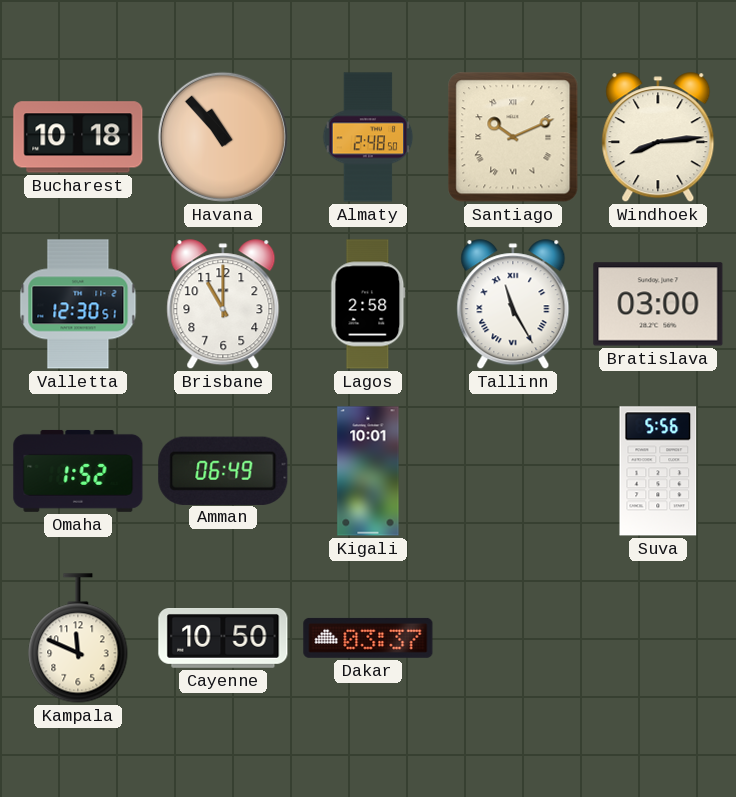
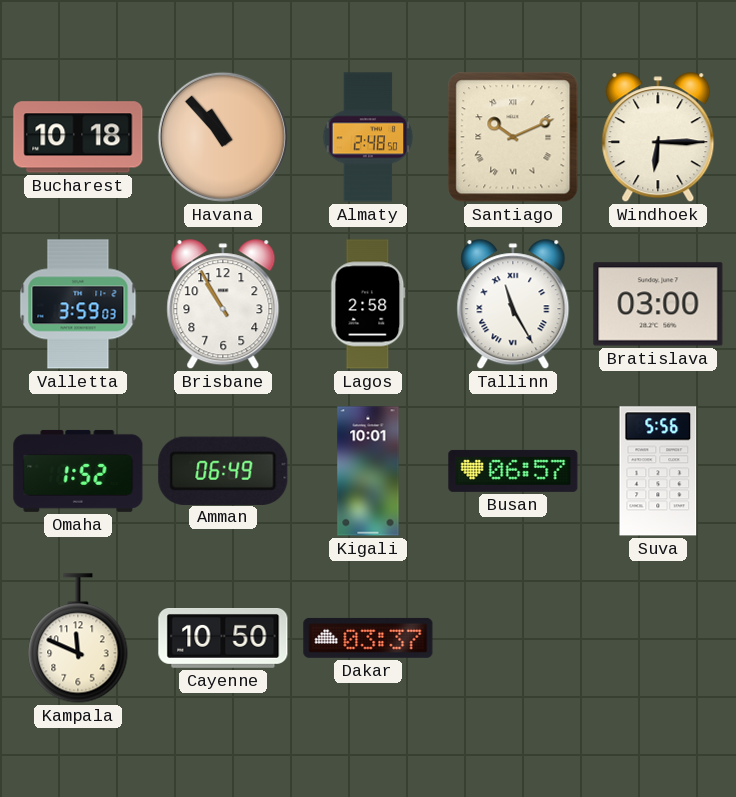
Windhoek: 8:14 -> 6:15
Valletta: 12:30 -> 3:59
Brisbane: 11:00 -> 10:55
Busan: none -> 06:57
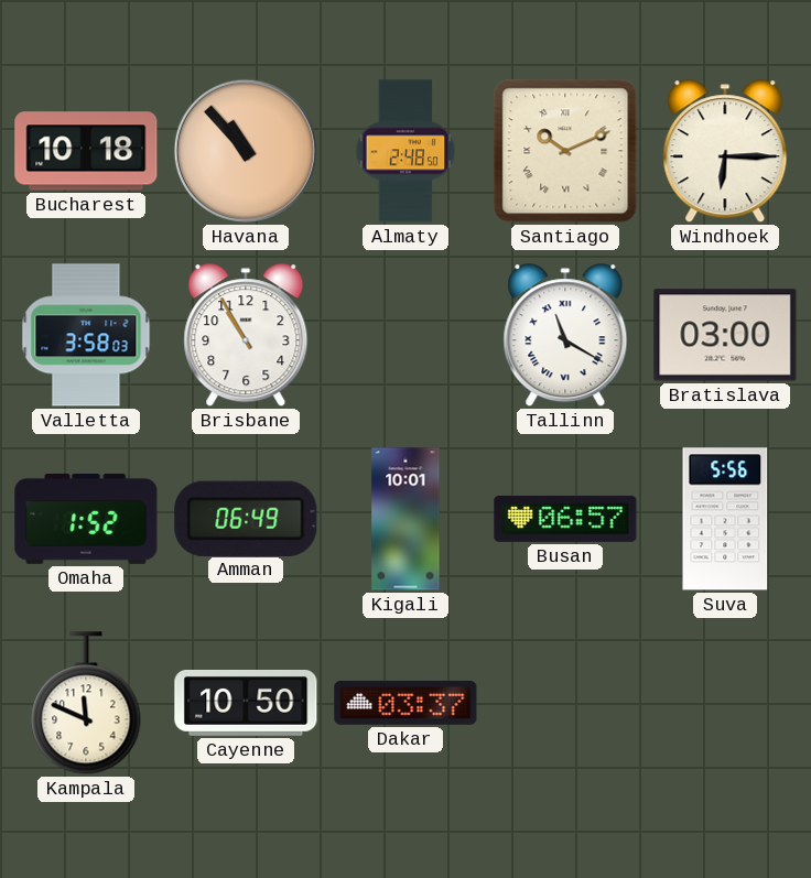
Valletta: 3:59 -> 3:58
Lagos: 2:58 -> none
Tallinn: 11:25 -> 11:20
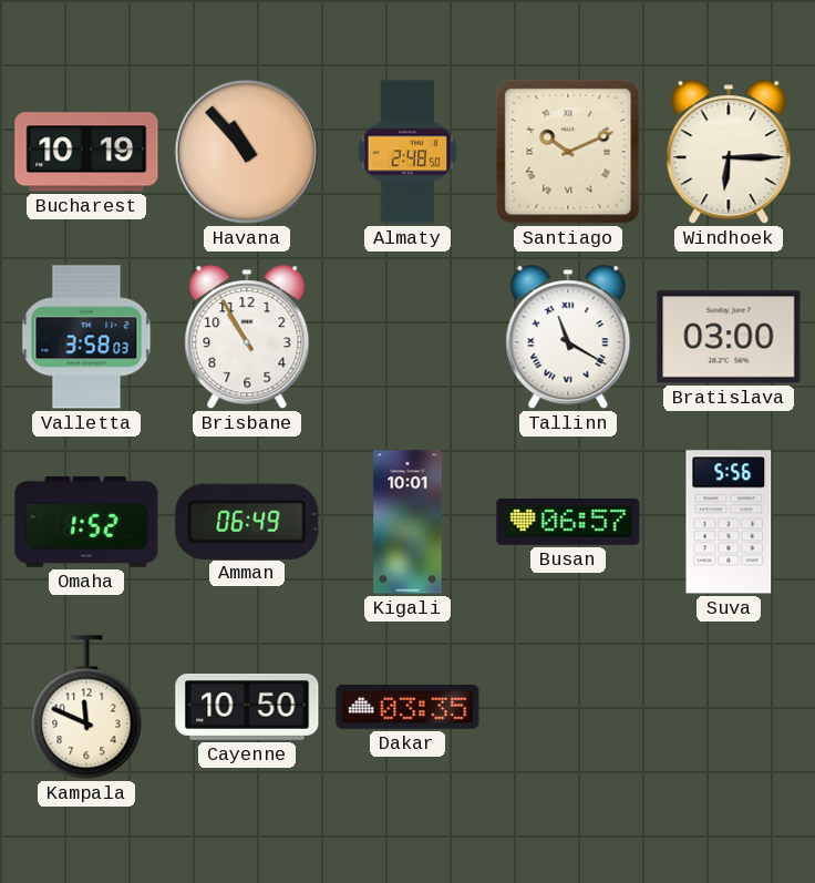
Bucharest: 10:18 -> 10:19
Dakar: 03:37 -> 03:35
